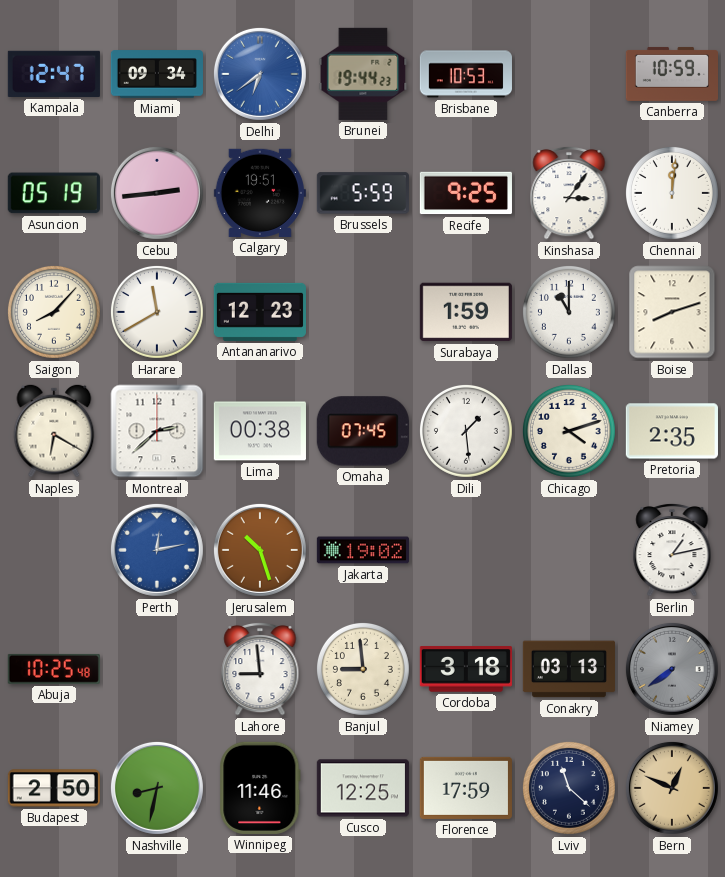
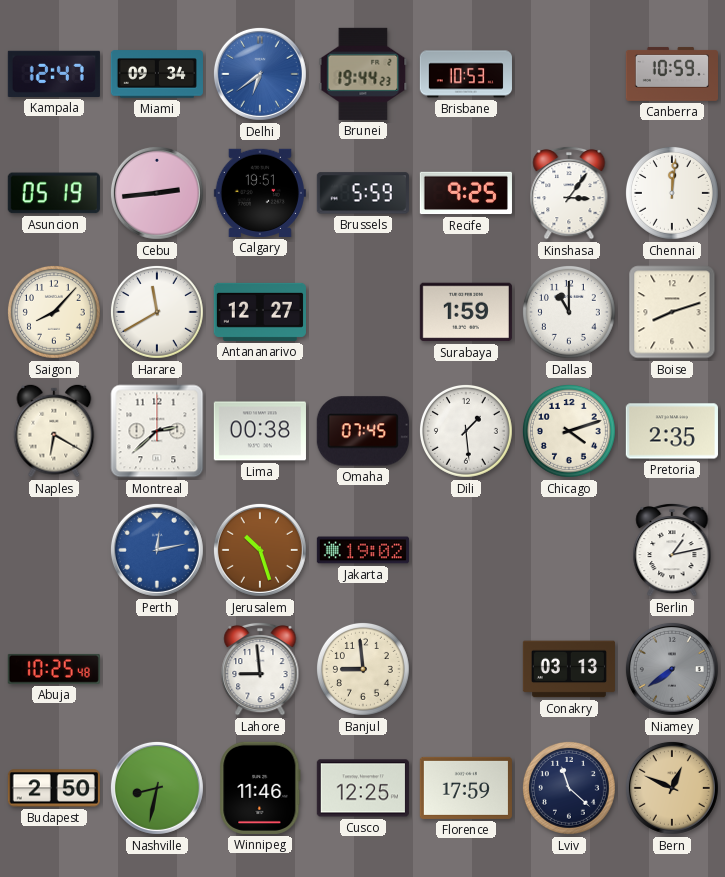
Antananarivo: 12:23 -> 12:27
Cordoba: 3:18 -> none
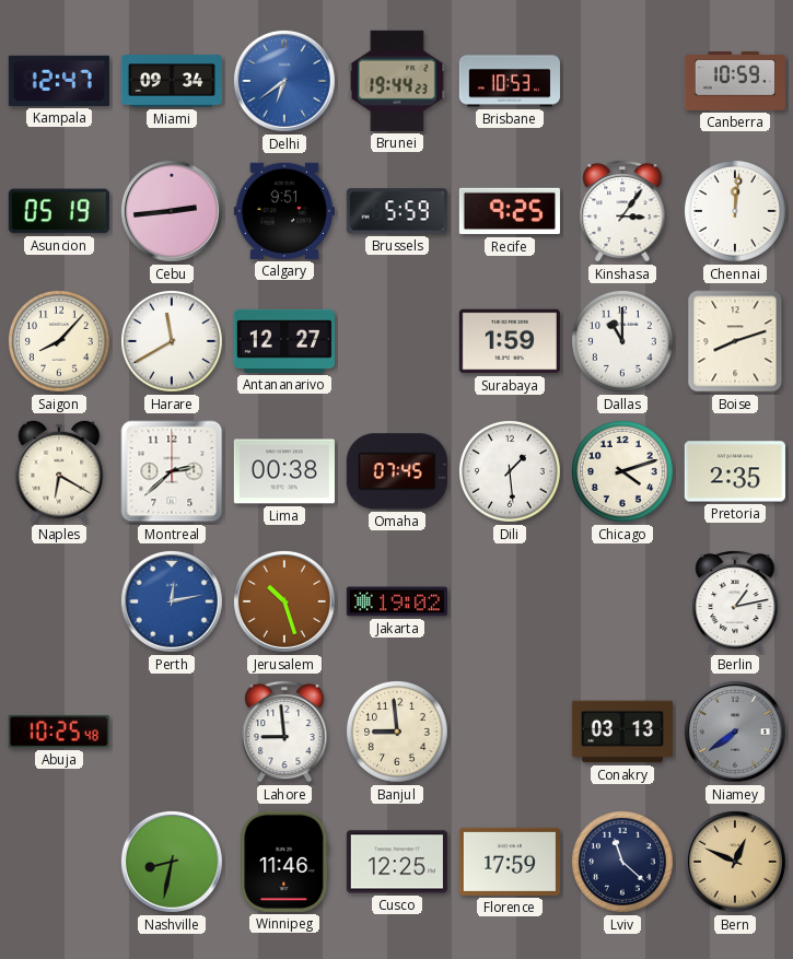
Calgary: 19:51 -> 9:51
Budapest: 2:50 -> none
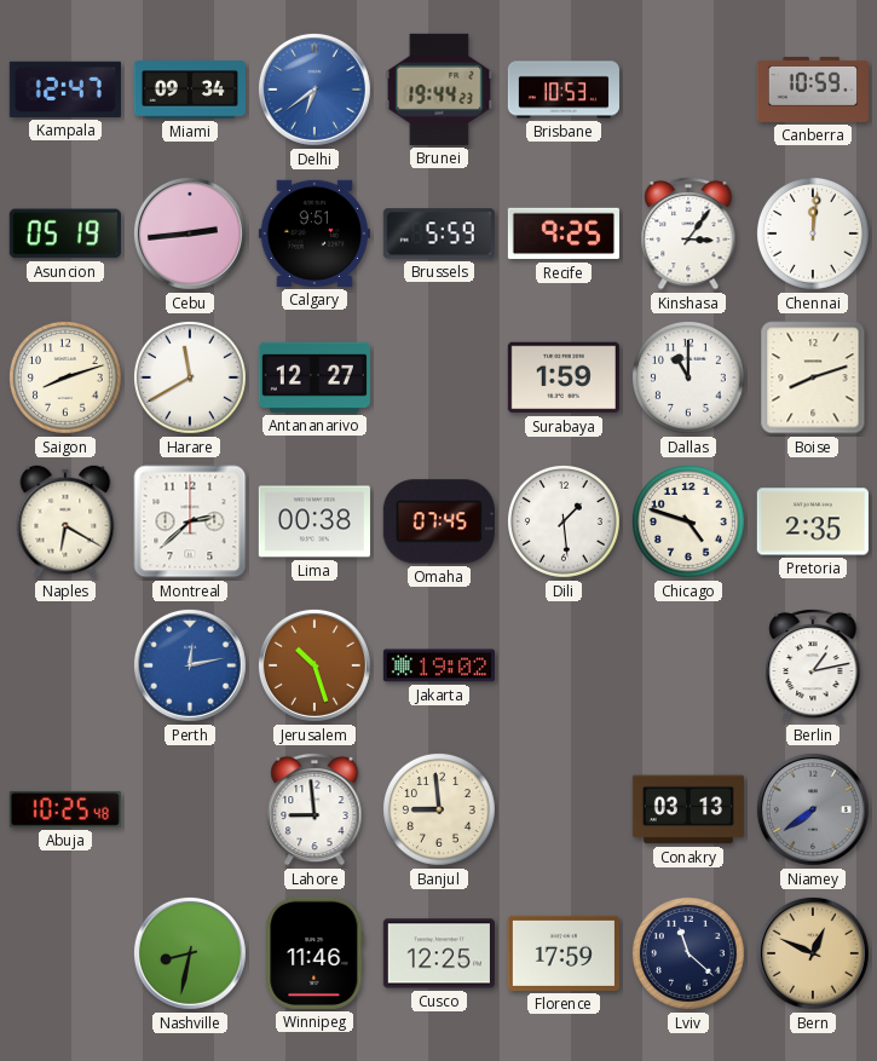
Saigon: 8:07 -> 8:12
Chicago: 4:12 -> 4:48
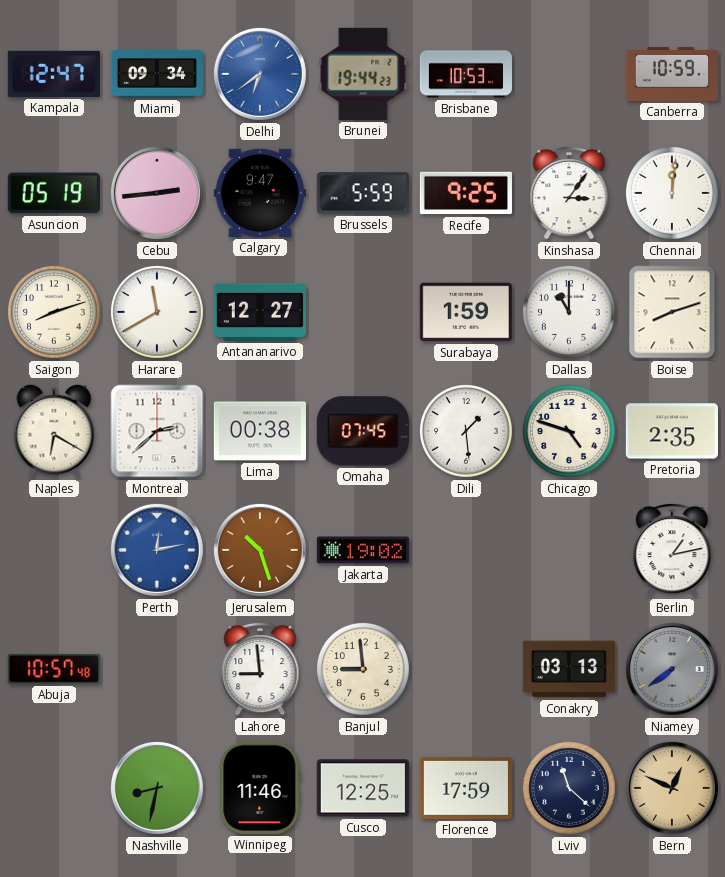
Calgary: 9:51 -> 9:47
Abuja: 10:25 -> 10:57
